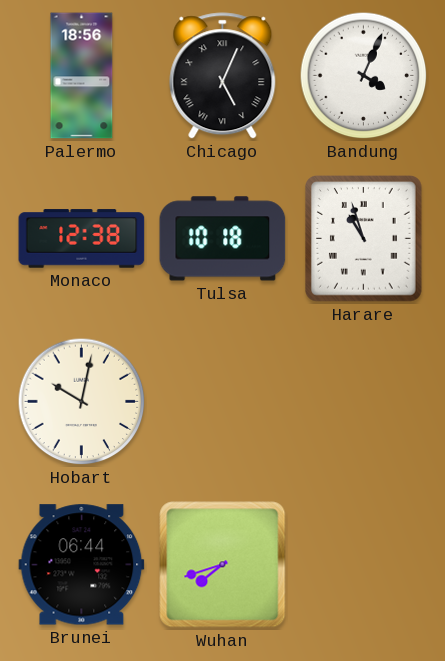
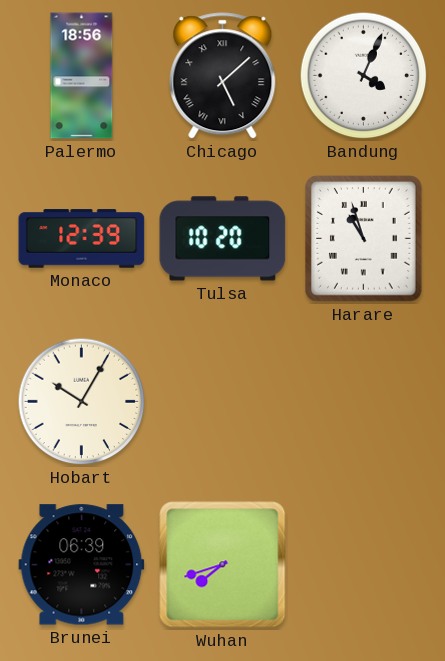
Chicago: 5:04 -> 5:08
Monaco: 12:38 -> 12:39
Tulsa: 10:18 -> 10:20
Hobart: 10:02 -> 10:05
Brunei: 06:44 -> 06:39
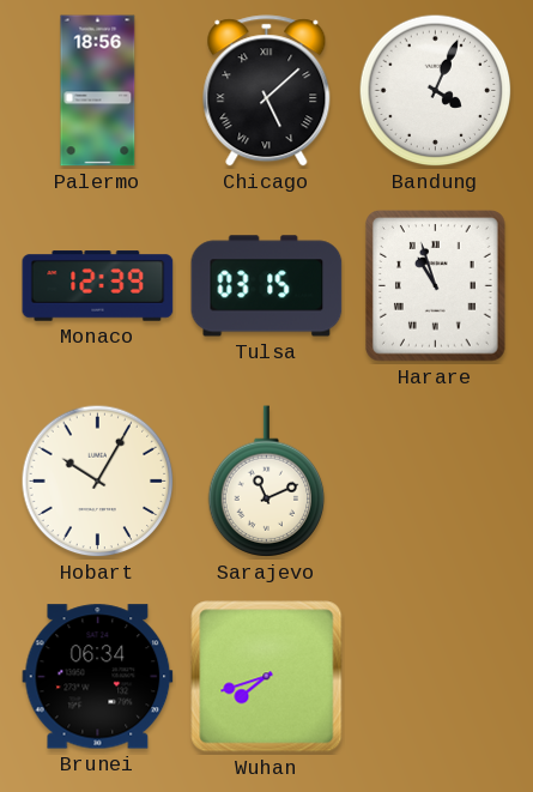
Tulsa: 10:20 -> 03:15
Sarajevo: none -> 11:11
Brunei: 06:39 -> 06:34
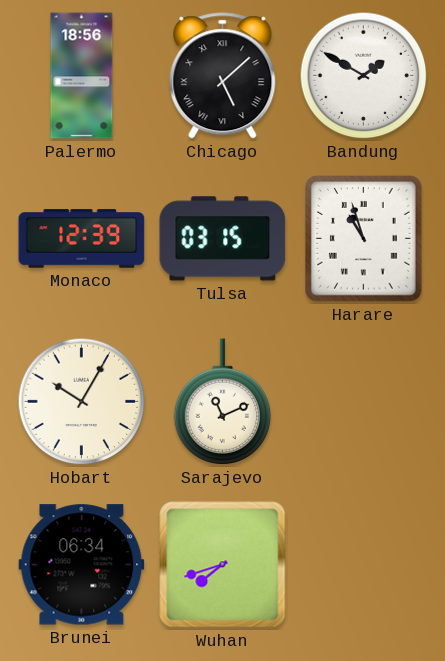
Bandung: 4:04 -> 1:50
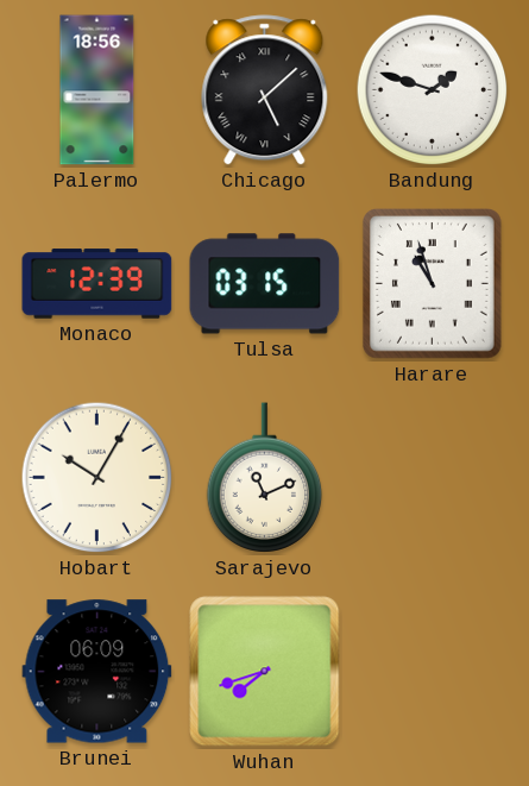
Bandung: 1:50 -> 1:48
Brunei: 06:34 -> 06:09
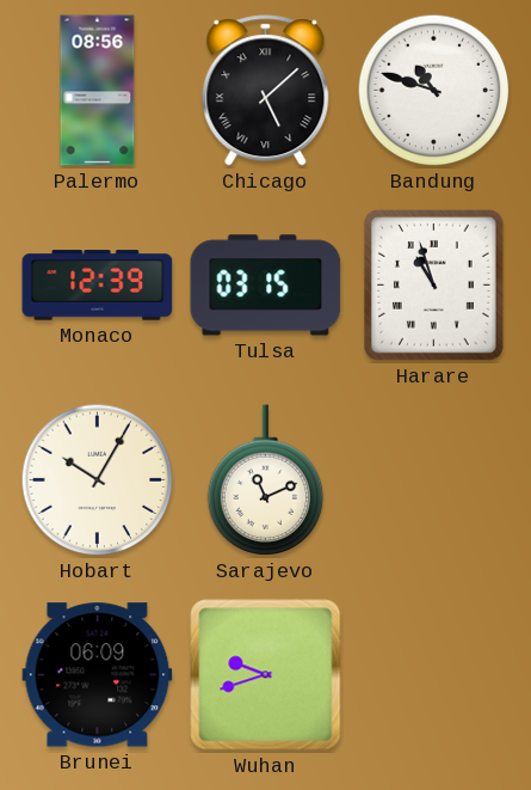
Palermo: 18:56 -> 08:56
Bandung: 1:48 -> 10:48
Wuhan: 7:42 -> 9:42
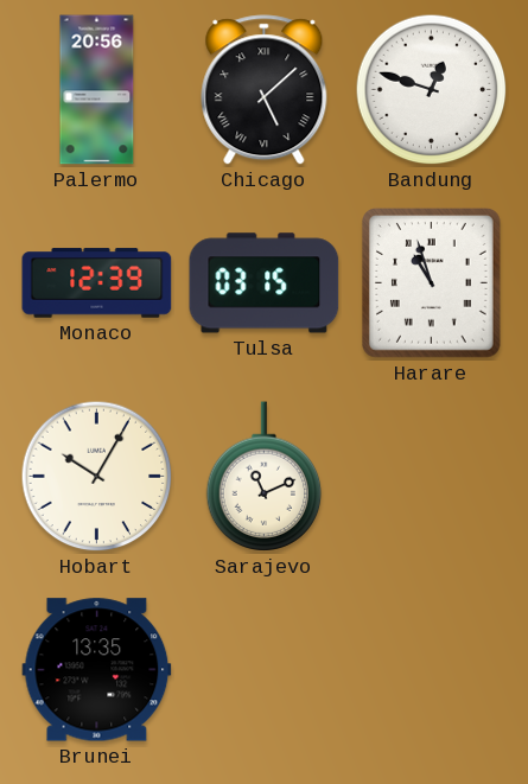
Palermo: 08:56 -> 20:56
Bandung: 10:48 -> 12:48
Brunei: 06:09 -> 13:35
Wuhan: 9:42 -> none
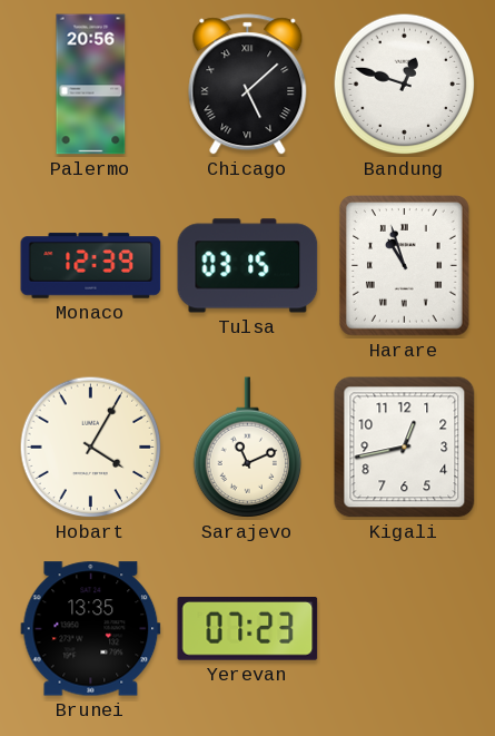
Hobart: 10:05 -> 4:05
Kigali: none -> 12:43
Yerevan: none -> 07:23
